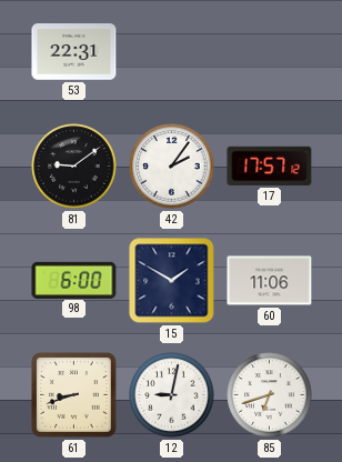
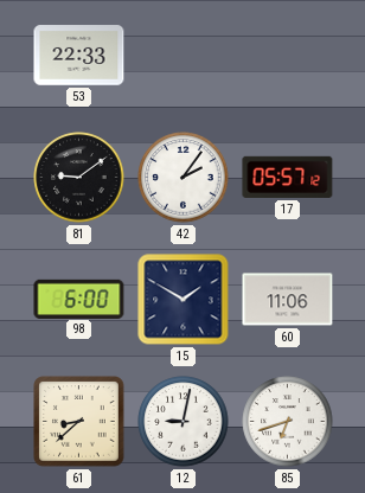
53: 22:31 -> 22:33
17: 17:57 -> 05:57
61: 8:42 -> 8:38
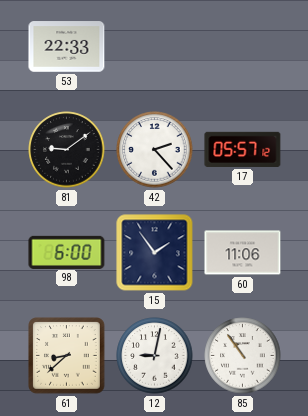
42: 2:06 -> 2:23
15: 1:50 -> 1:54
85: 6:42 -> 10:54
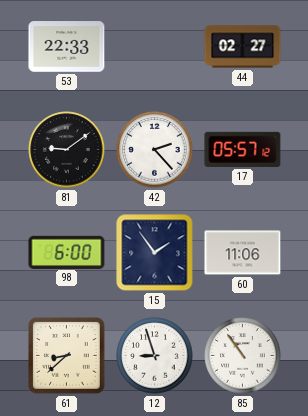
44: none -> 02:27
12: 9:02 -> 8:57
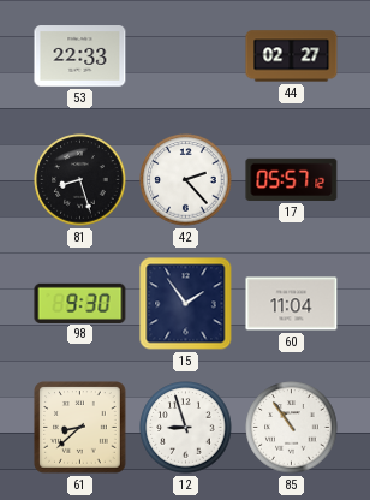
81: 9:09 -> 8:27
98: 6:00 -> 9:30
60: 11:06 -> 11:04
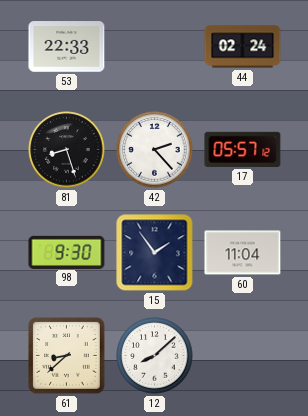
44: 02:27 -> 02:24
12: 8:57 -> 8:08
85: 10:54 -> none
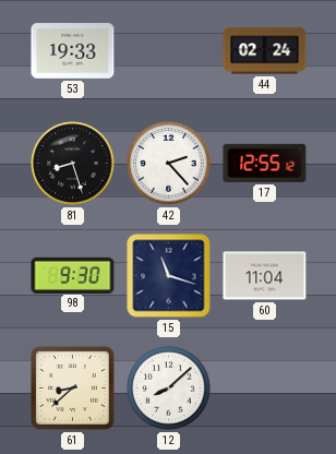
53: 22:33 -> 19:33
17: 05:57 -> 12:55
15: 1:54 -> 11:18
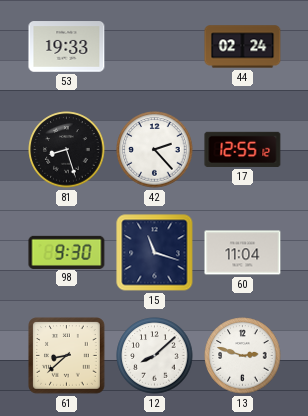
13: none -> 2:48
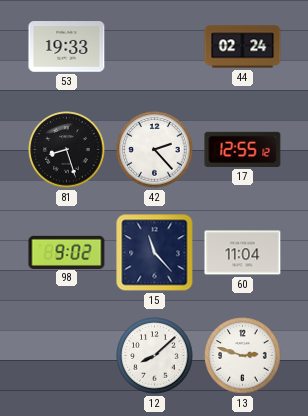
98: 9:30 -> 9:02
15: 11:18 -> 11:23
61: 8:38 -> none
